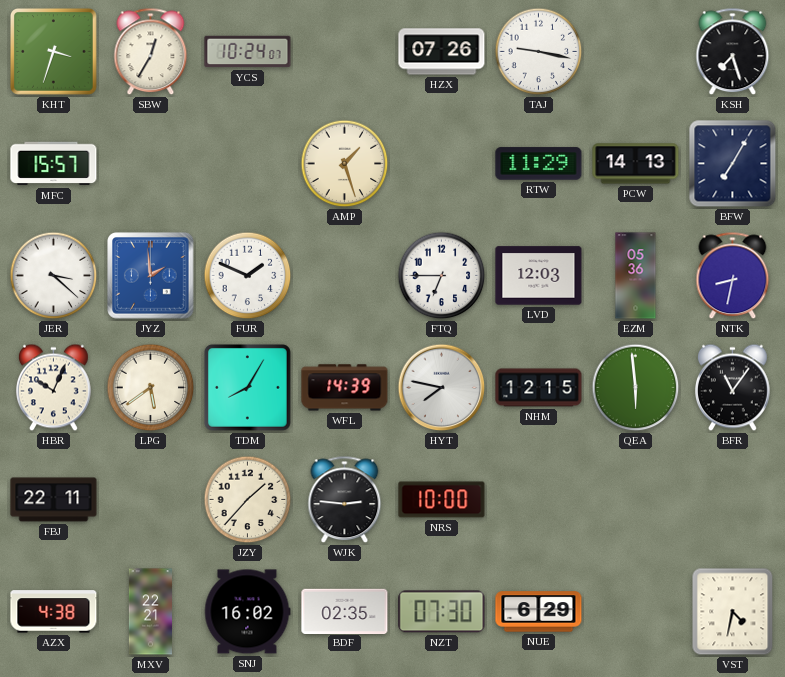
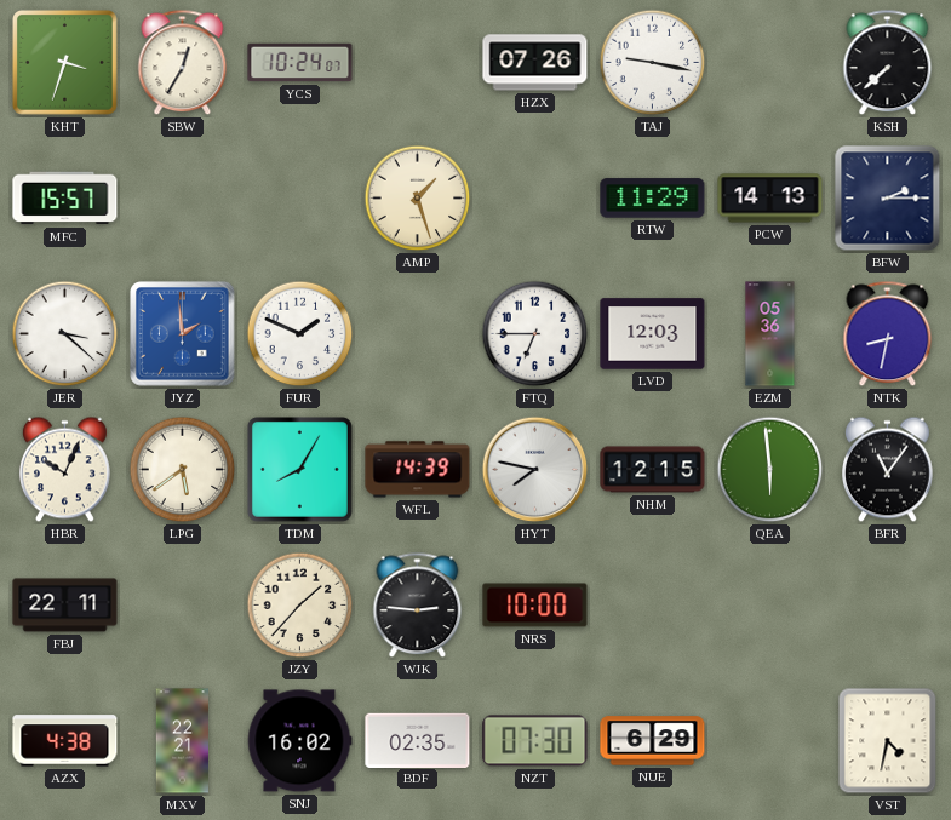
KSH: 7:27 -> 7:38
BFW: 7:05 -> 2:15
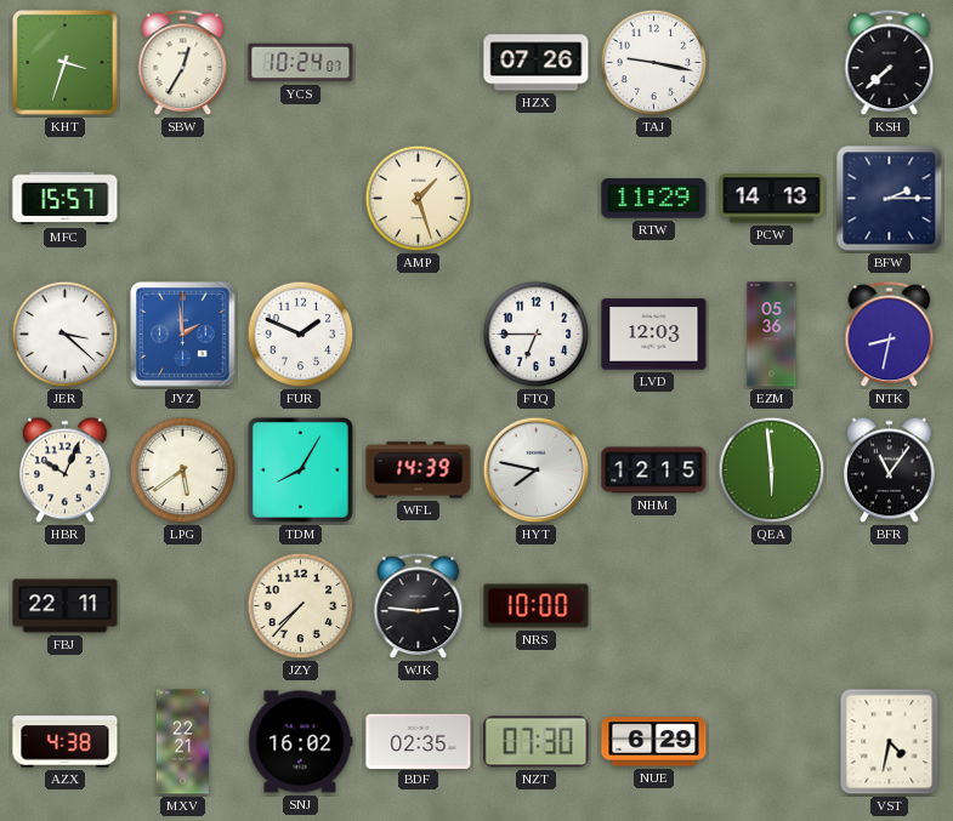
JZY: 1:37 -> 7:37
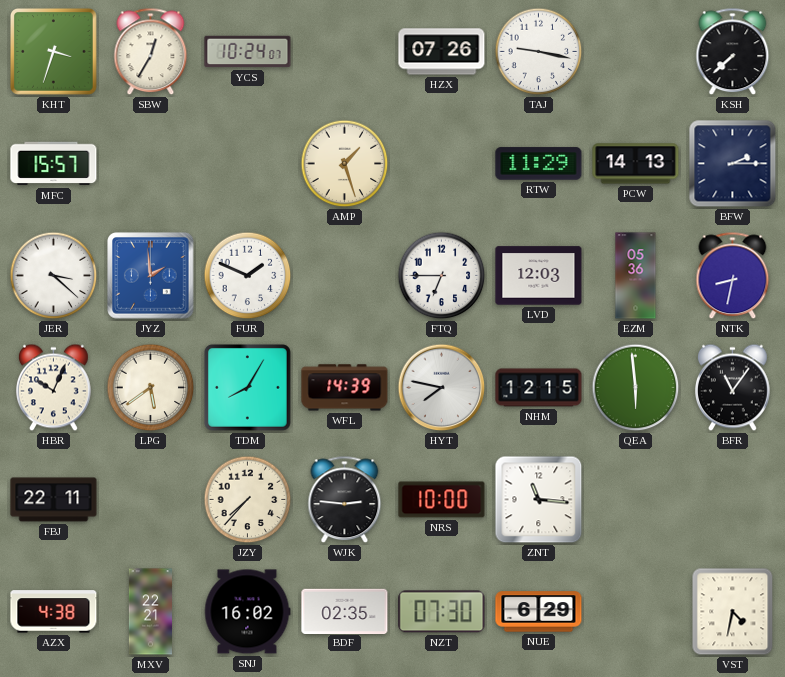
ZNT: none -> 11:16
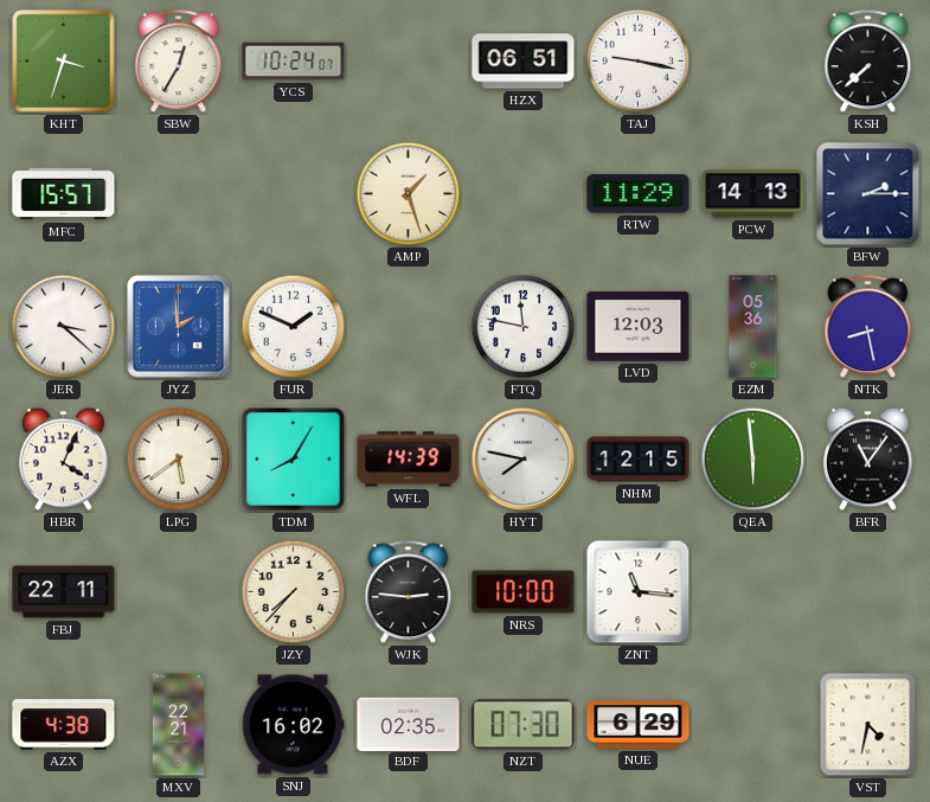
HZX: 07:26 -> 06:51
FTQ: 6:45 -> 11:47
NTK: 8:32 -> 8:28
HBR: 10:04 -> 4:04
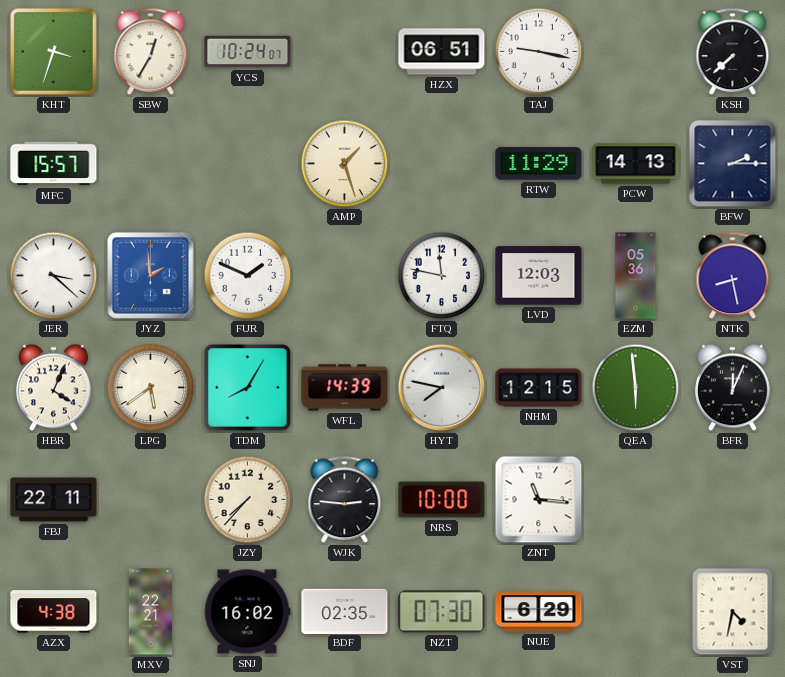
BFR: 11:06 -> 12:04
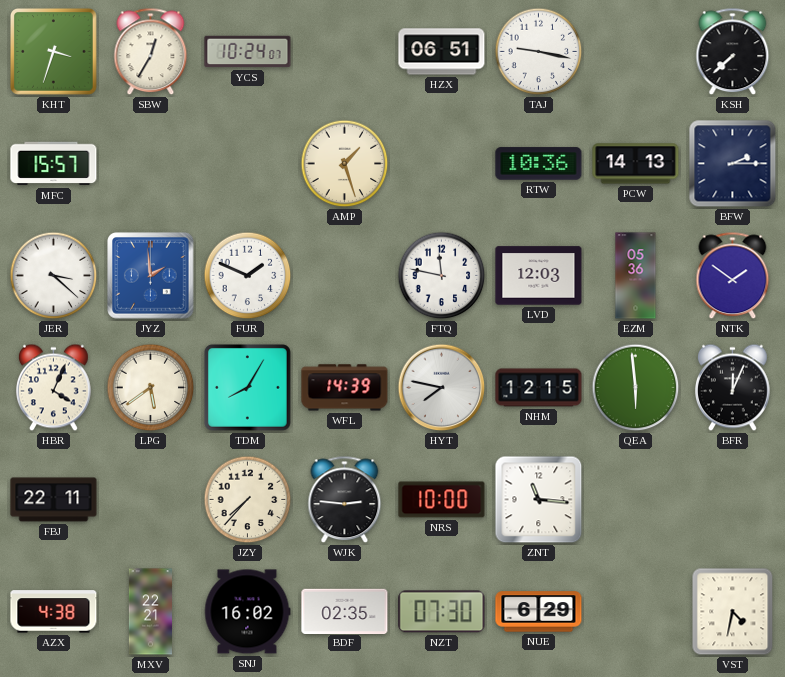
RTW: 11:29 -> 10:36
NTK: 8:28 -> 1:51
